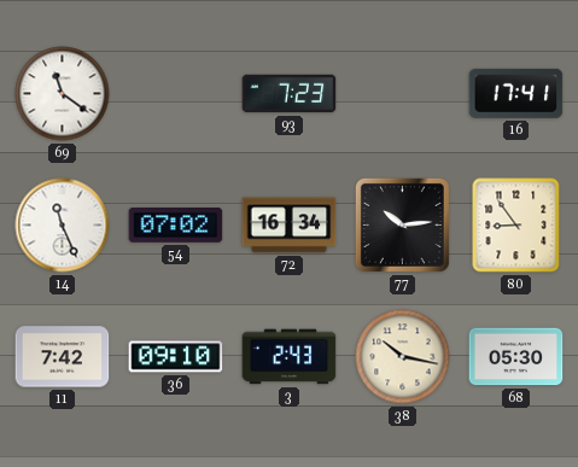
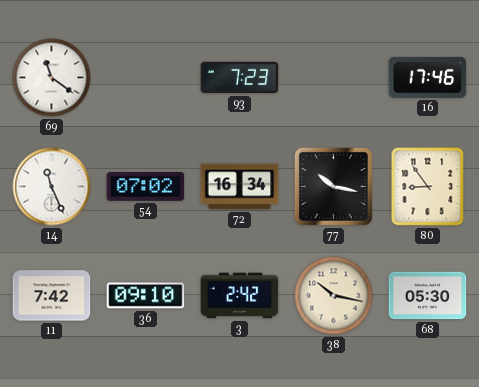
16: 17:41 -> 17:46
77: 10:14 -> 10:17
3: 2:43 -> 2:42
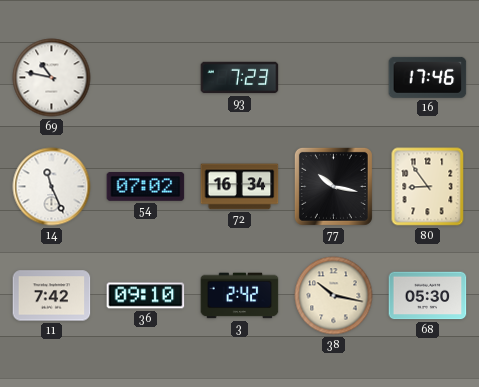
69: 11:21 -> 10:47
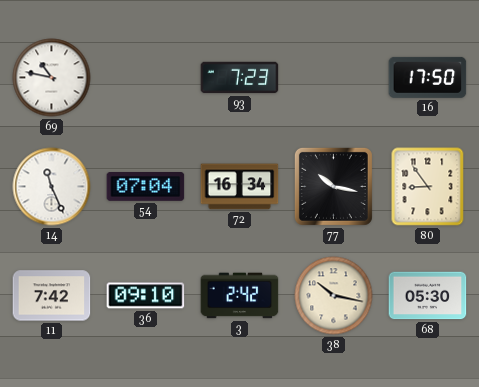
16: 17:46 -> 17:50
54: 07:02 -> 07:04
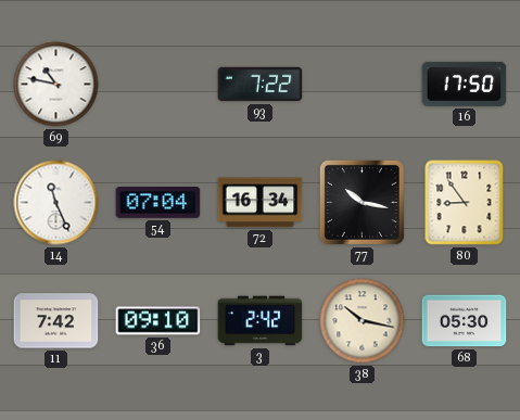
93: 7:23 -> 7:22
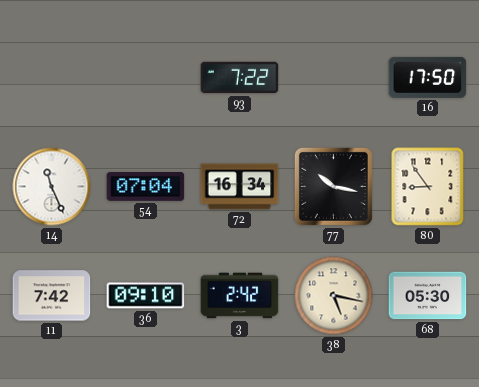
69: 10:47 -> none
38: 10:17 -> 5:17
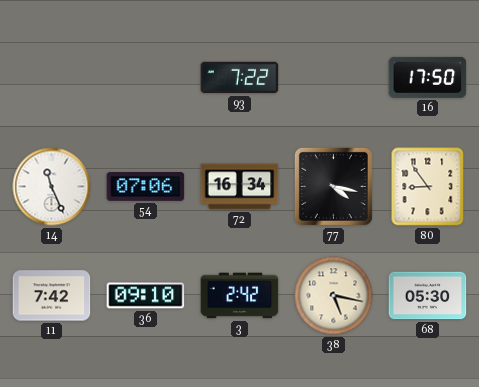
54: 07:04 -> 07:06
77: 10:17 -> 4:17
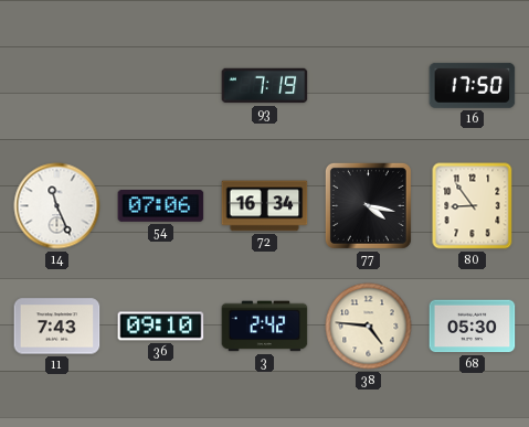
93: 7:22 -> 7:19
11: 7:42 -> 7:43
38: 5:17 -> 4:46
